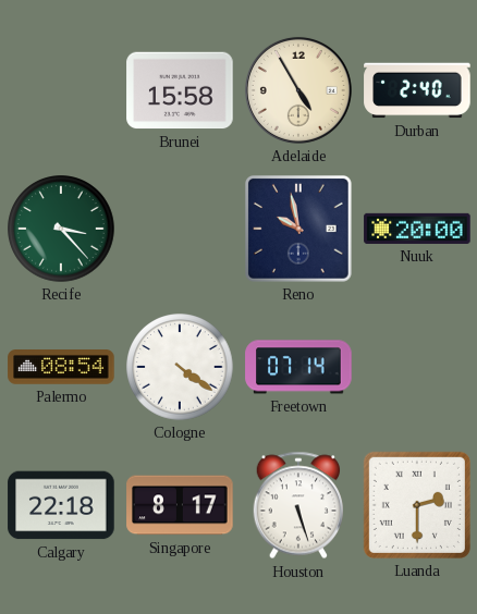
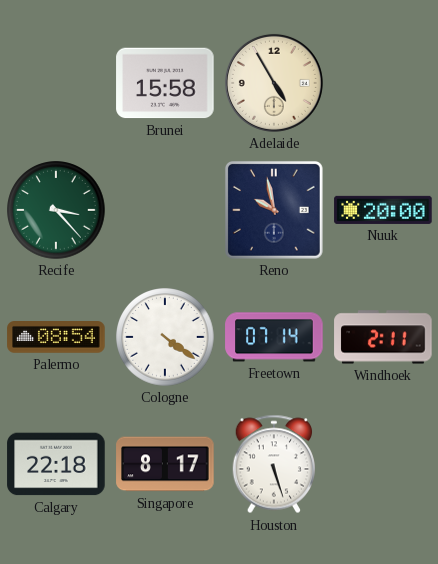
Durban: 2:40 -> none
Windhoek: none -> 2:11
Luanda: 2:30 -> none
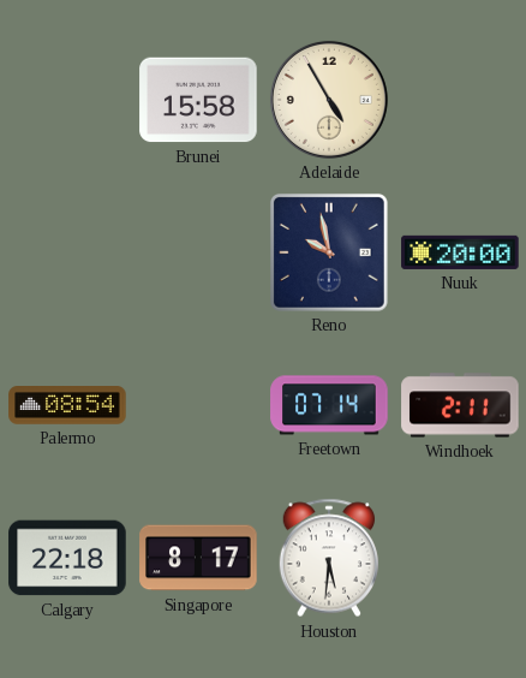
Recife: 3:23 -> none
Cologne: 4:21 -> none
Houston: 5:27 -> 5:31
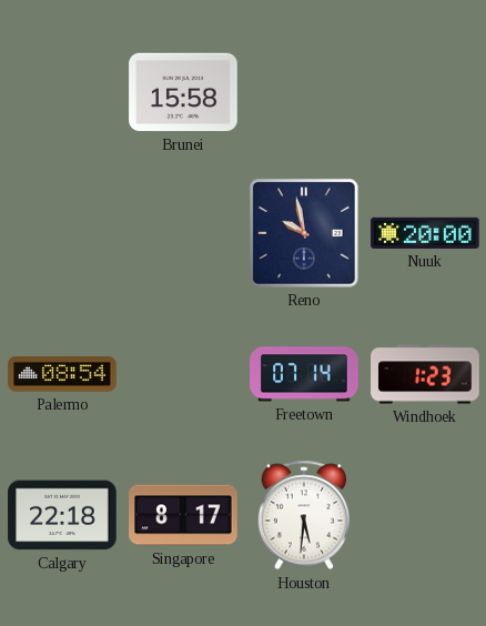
Adelaide: 4:55 -> none
Windhoek: 2:11 -> 1:23
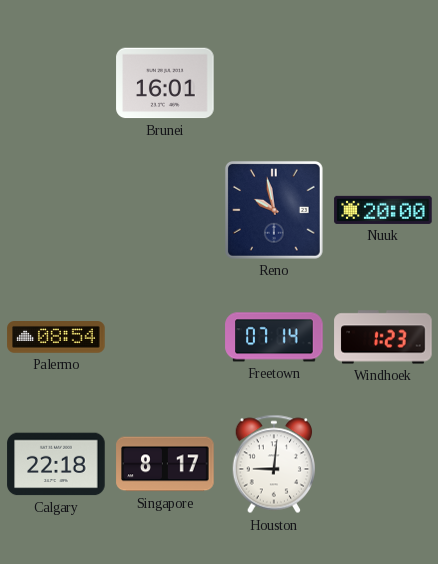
Brunei: 15:58 -> 16:01
Houston: 5:31 -> 9:01
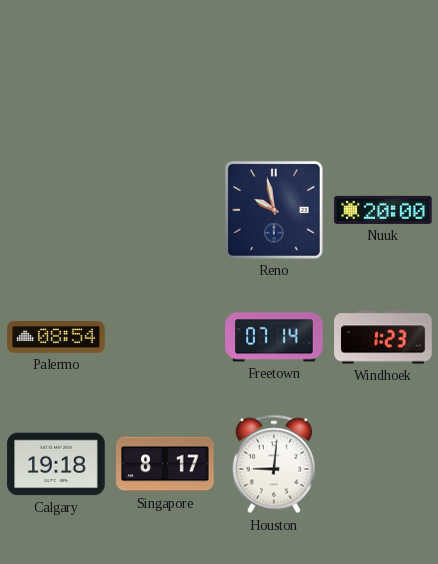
Brunei: 16:01 -> none
Calgary: 22:18 -> 19:18
